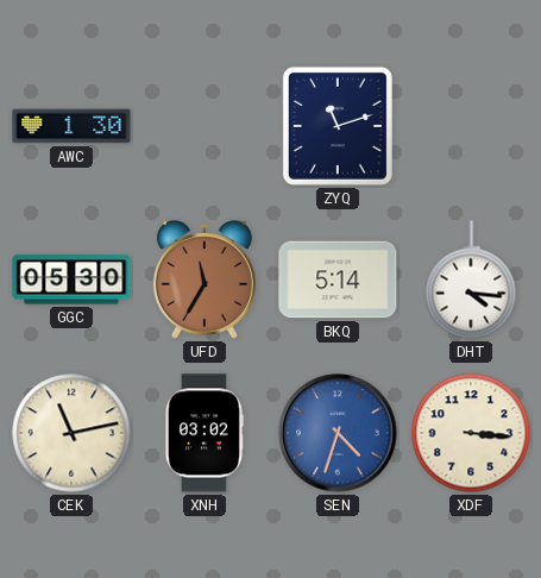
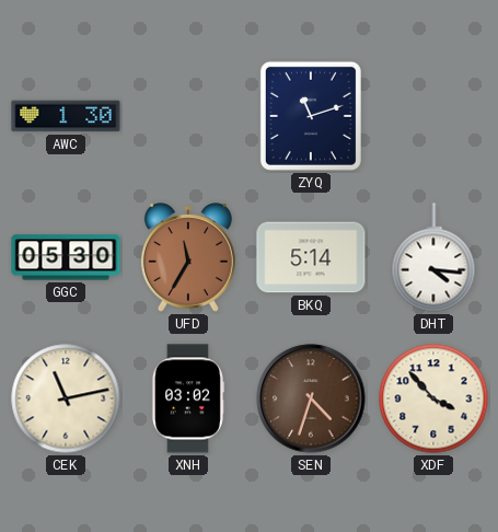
SEN dial: blue -> brown
XDF: 3:16 -> 3:53
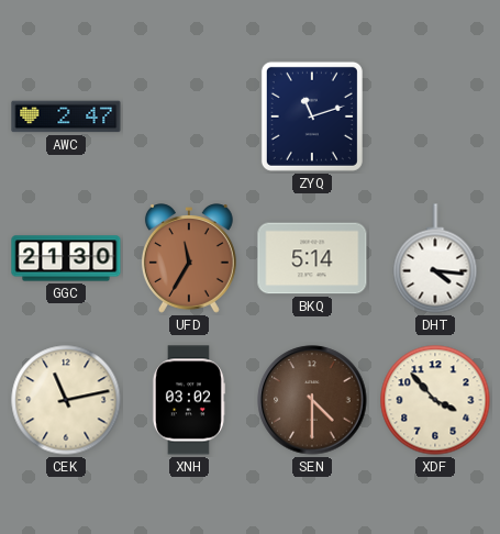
AWC: 1:30 -> 2:47
GGC: 05:30 -> 21:30
SEN: 4:33 -> 4:30
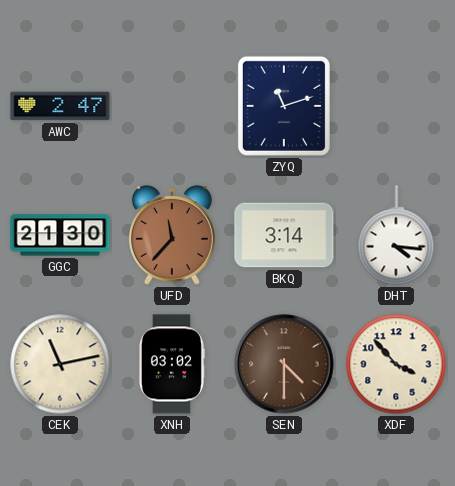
UFD: 11:35 -> 11:37
BKQ: 5:14 -> 3:14
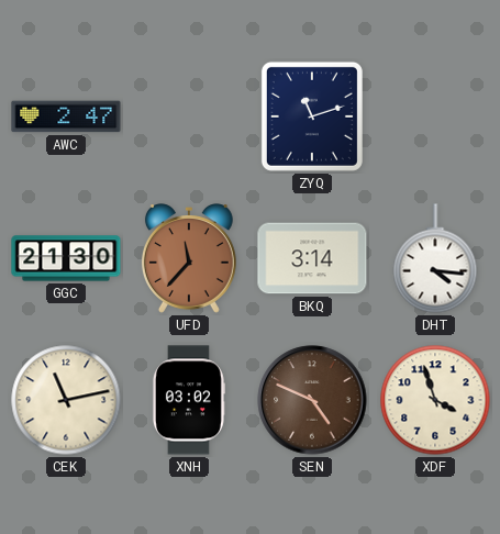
SEN: 4:30 -> 4:49
XDF: 3:53 -> 3:57
